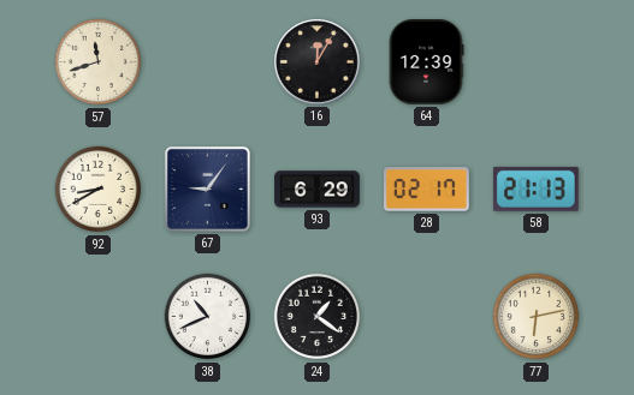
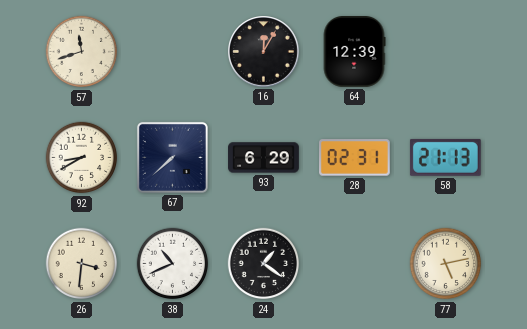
67: 9:06 -> 7:38
28: 02:17 -> 02:31
26: none -> 3:31
77: 6:13 -> 5:13
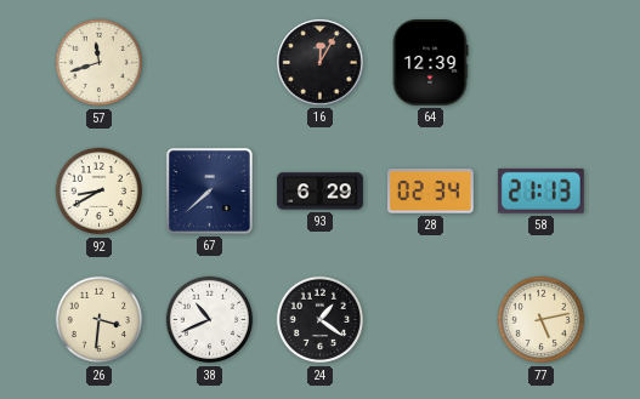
28: 02:31 -> 02:34
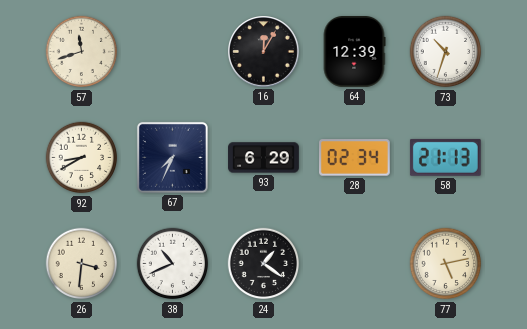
73: none -> 10:33
67: 7:38 -> 7:34
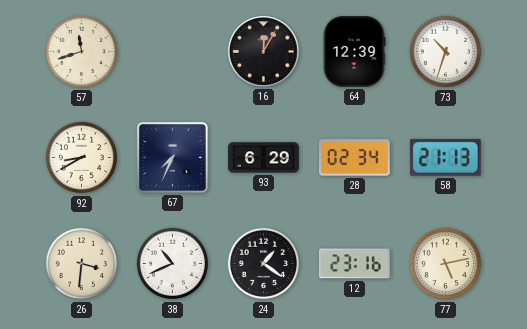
12: none -> 23:16
